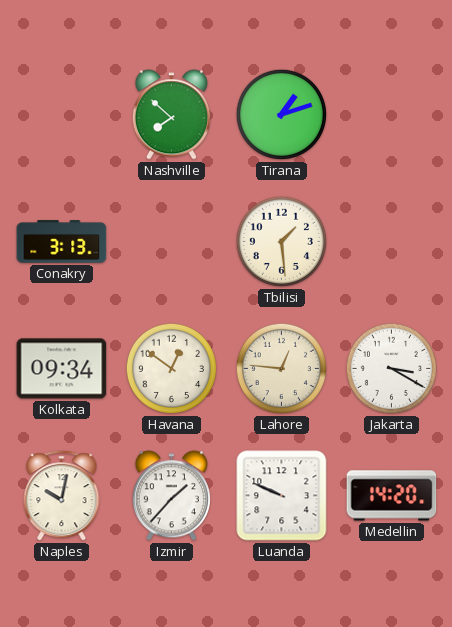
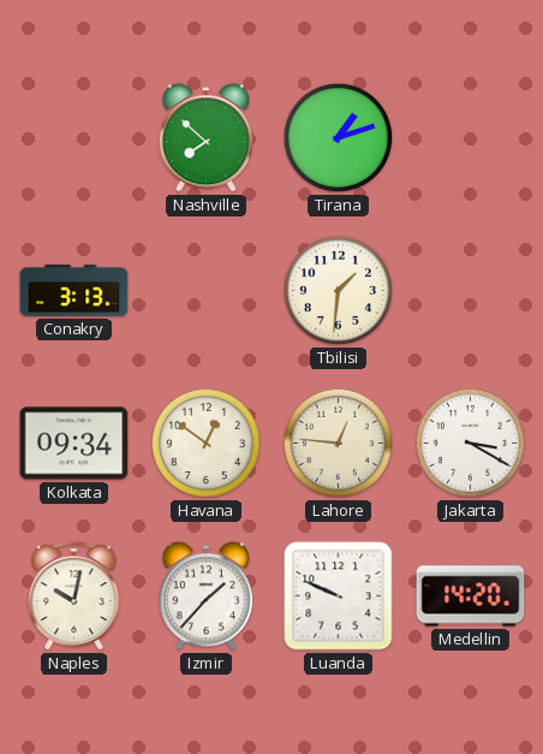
Tbilisi: 1:29 -> 1:31
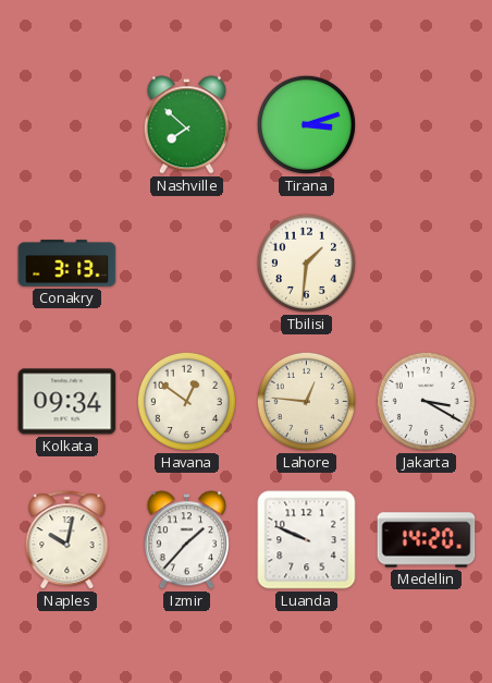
Tirana: 1:12 -> 3:12
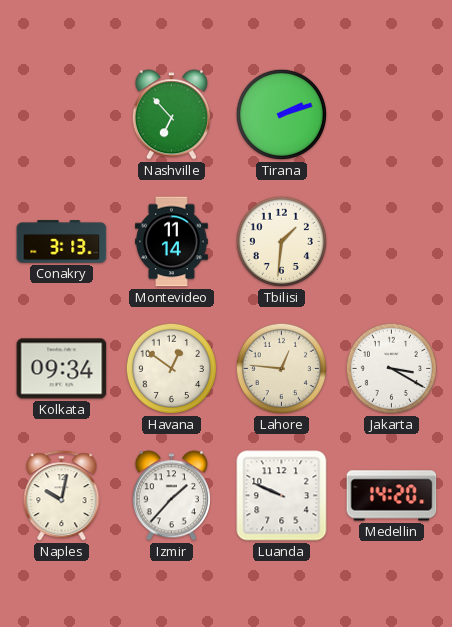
Nashville: 7:52 -> 6:53
Tirana: 3:12 -> 2:12
Montevideo: none -> 11:14
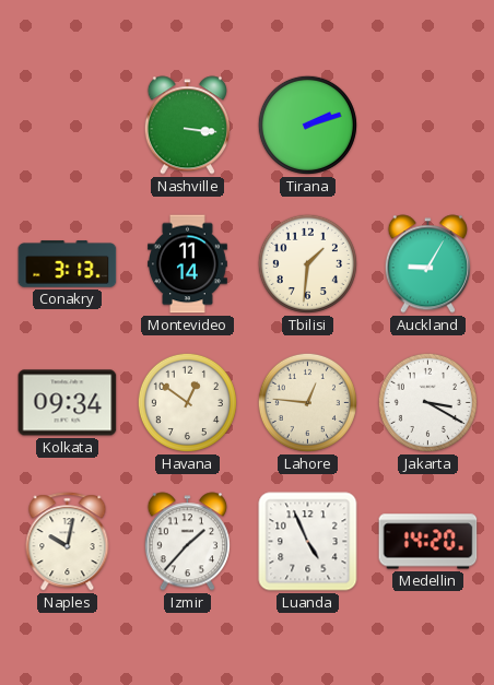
Nashville: 6:53 -> 3:16
Auckland: none -> 9:05
Luanda: 9:49 -> 4:56
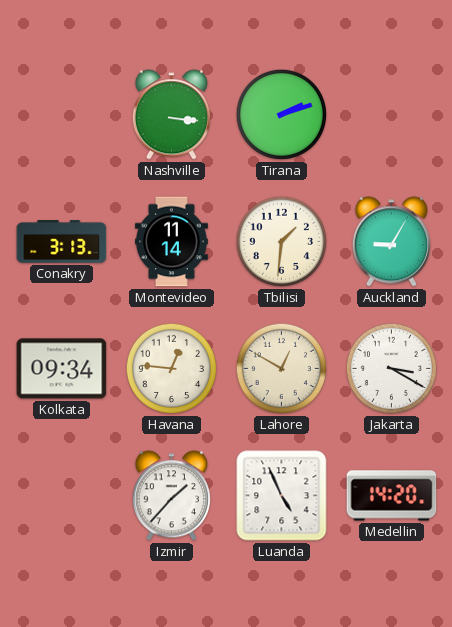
Havana: 12:51 -> 12:46
Lahore: 12:46 -> 12:50
Naples: 10:02 -> none
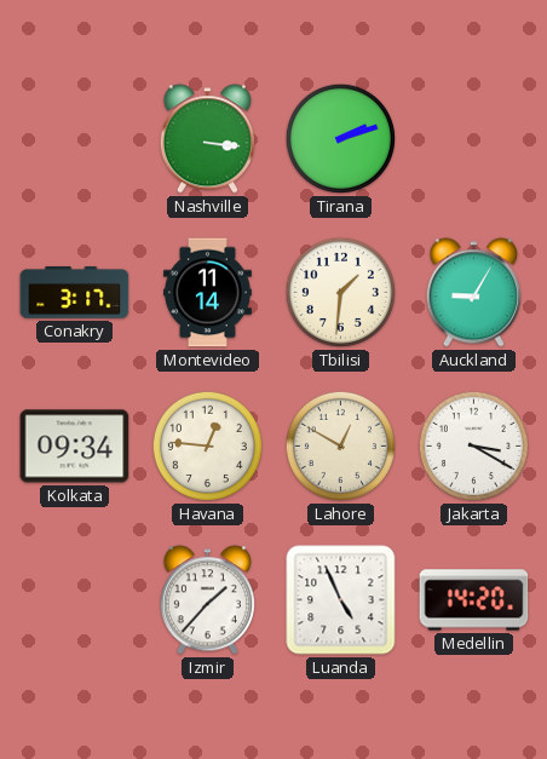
Conakry: 3:13 -> 3:17
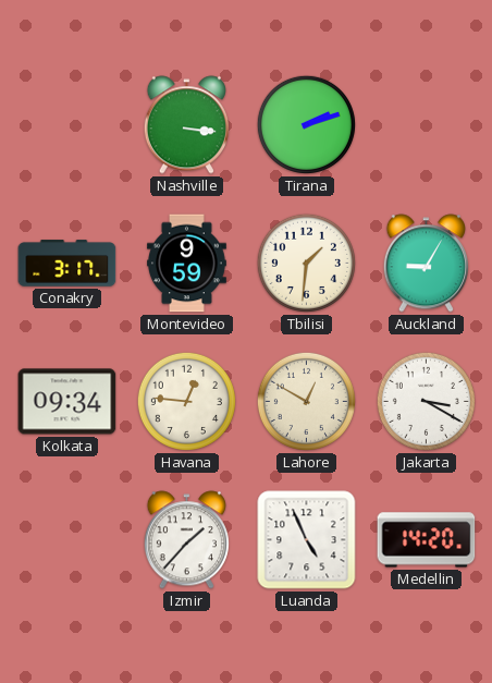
Montevideo: 11:14 -> 9:59
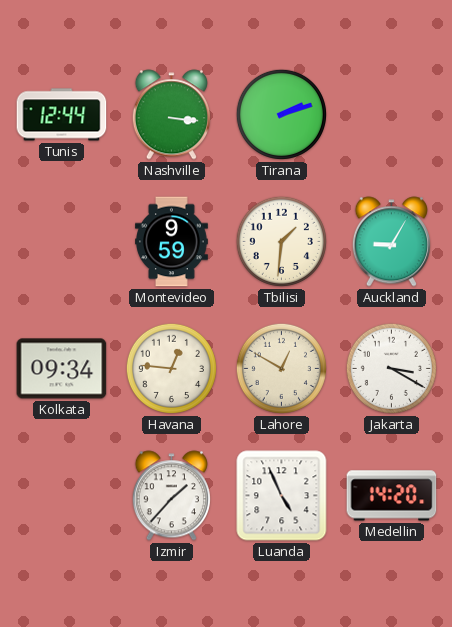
Tunis: none -> 12:44
Conakry: 3:17 -> none
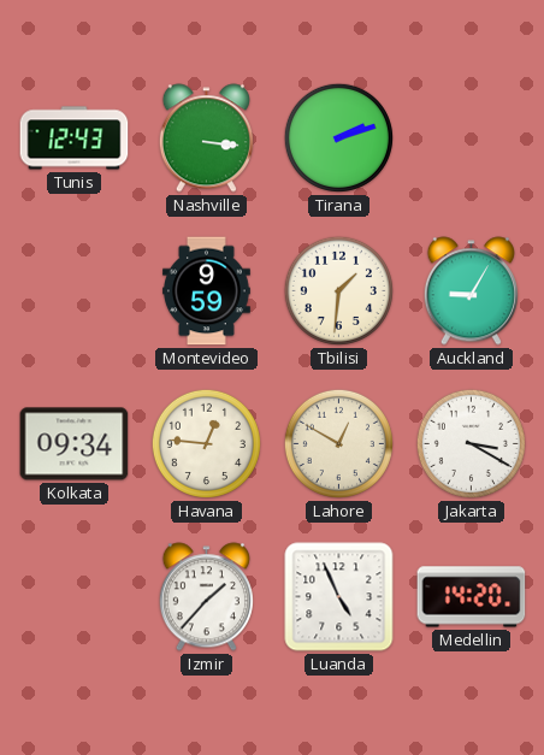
Tunis: 12:44 -> 12:43
